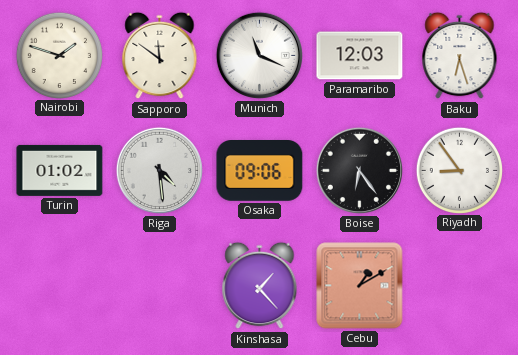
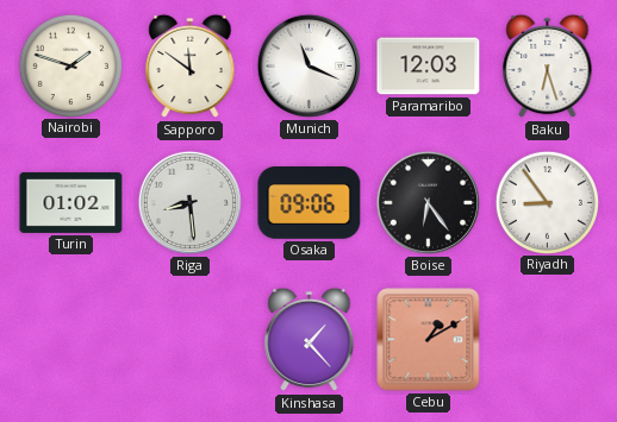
Riga: 4:29 -> 8:29
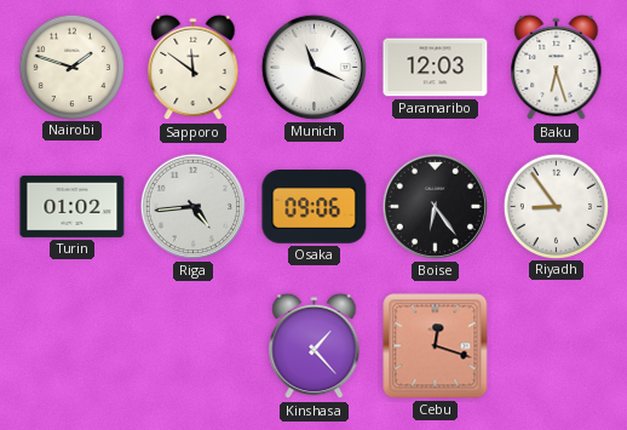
Riga: 8:29 -> 4:44
Cebu: 1:10 -> 12:18
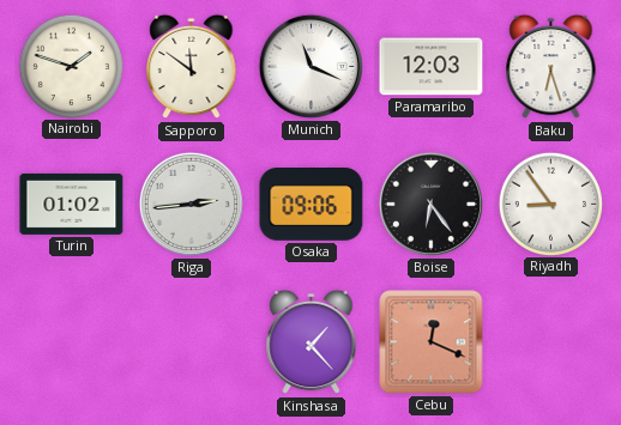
Riga: 4:44 -> 2:44
Cebu: 12:18 -> 12:19
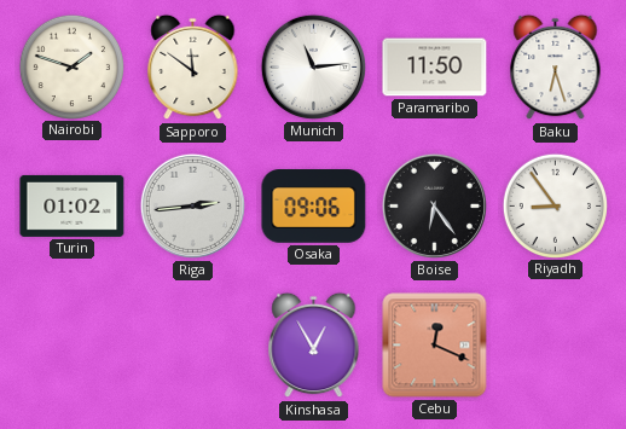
Munich: 11:19 -> 11:14
Paramaribo: 12:03 -> 11:50
Kinshasa: 1:23 -> 12:55
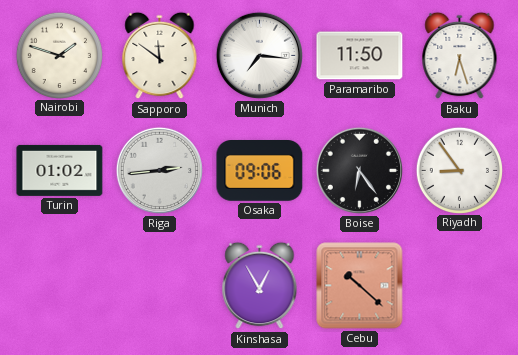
Munich: 11:14 -> 7:16
Cebu: 12:19 -> 10:22
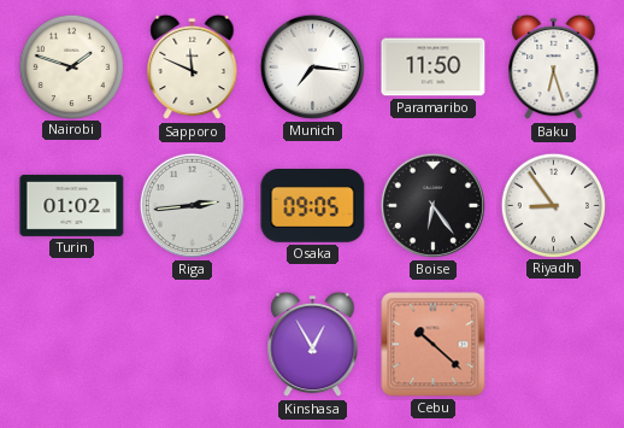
Sapporo: 11:51 -> 11:49
Osaka: 09:06 -> 09:05
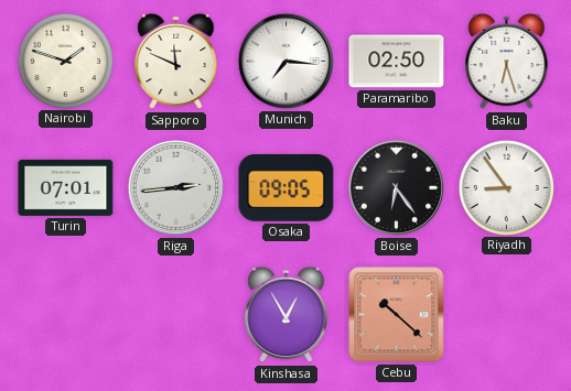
Paramaribo: 11:50 -> 02:50
Turin: 01:02 -> 07:01
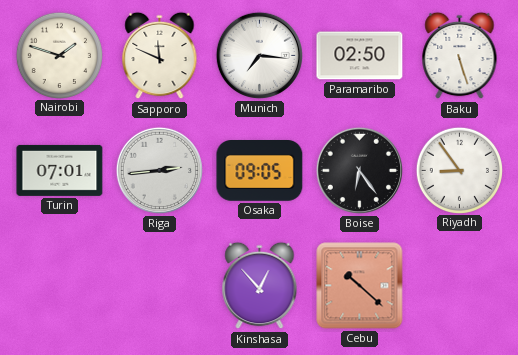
Baku: 6:27 -> 5:27
Kinshasa: 12:55 -> 12:53
